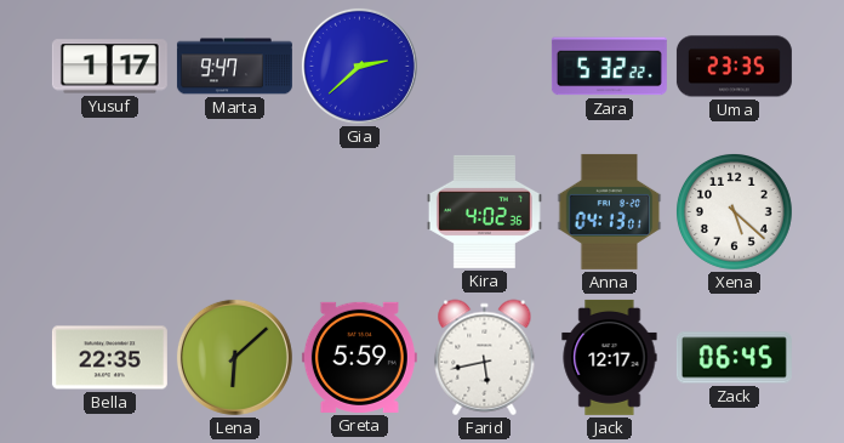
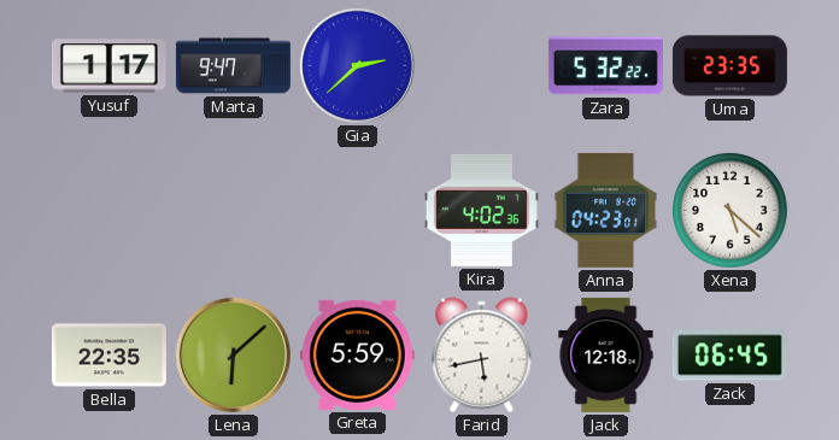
Anna: 04:13 -> 04:23
Jack: 12:17 -> 12:18
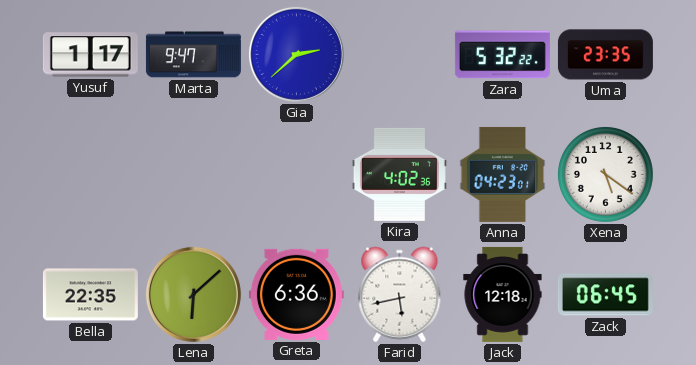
Xena: 5:22 -> 5:21
Greta: 5:59 -> 6:36
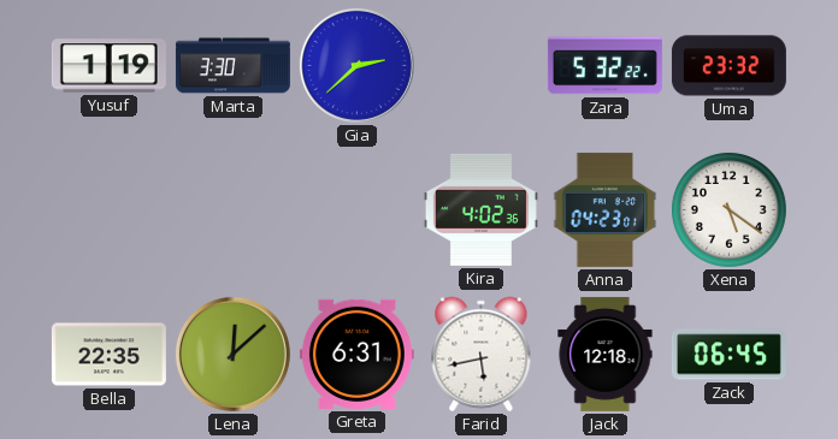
Yusuf: 1:17 -> 1:19
Marta: 9:47 -> 3:30
Uma: 23:35 -> 23:32
Lena: 6:08 -> 12:08
Greta: 6:36 -> 6:31
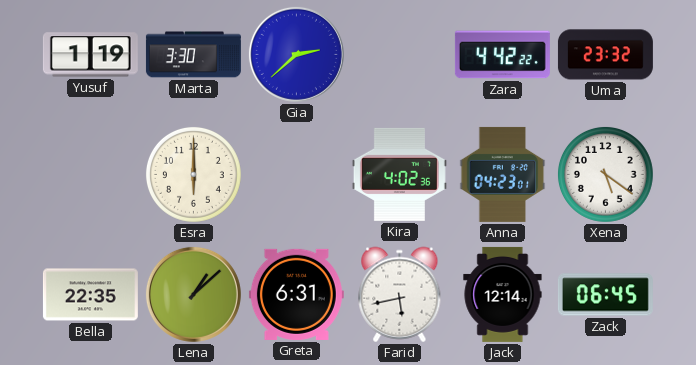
Zara: 5:32 -> 4:42
Esra: none -> 6:00
Lena: 12:08 -> 1:08
Jack: 12:18 -> 12:14
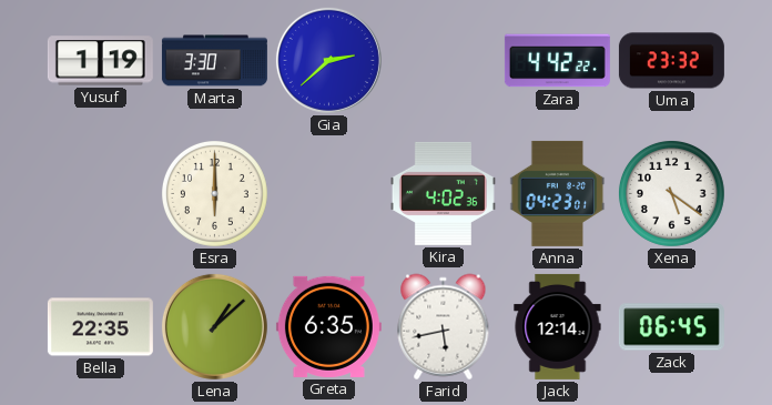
Greta: 6:31 -> 6:35
